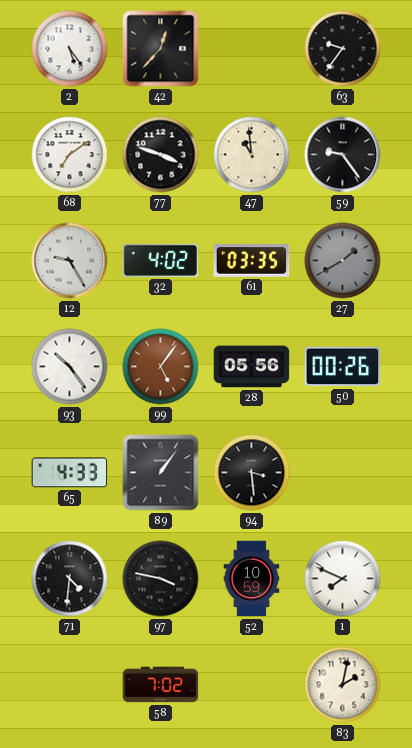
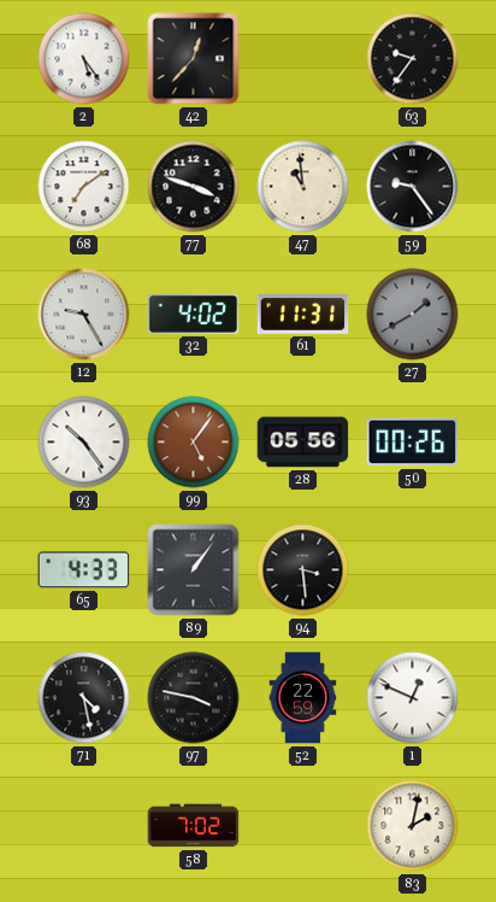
61: 03:35 -> 11:31
71: 4:31 -> 4:28
52: 10:59 -> 22:59
1: 7:49 -> 12:49
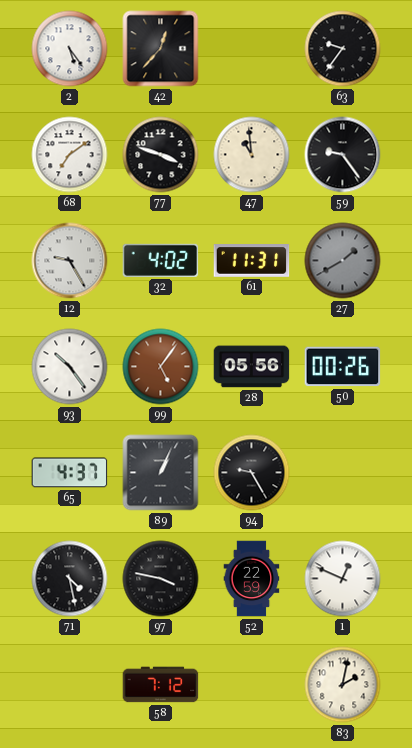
65: 4:33 -> 4:37
89: 1:06 -> 1:04
94: 3:29 -> 9:25
58: 7:02 -> 7:12
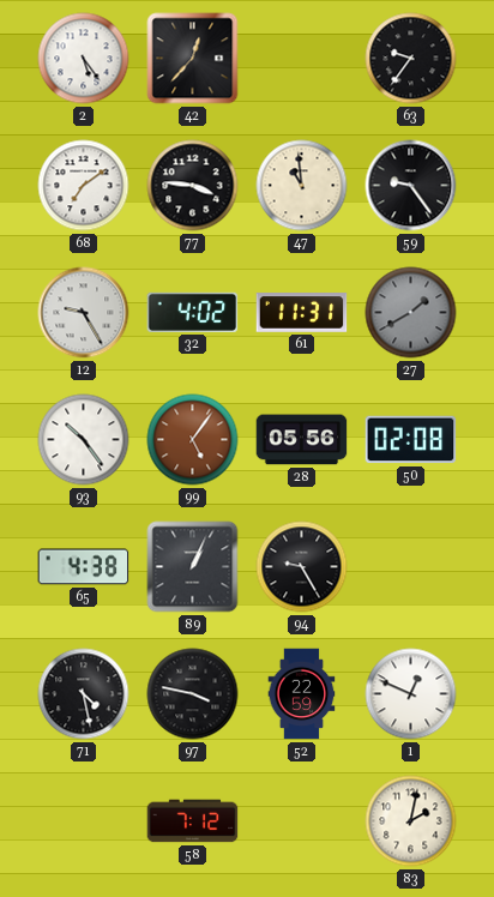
77: 3:48 -> 3:46
50: 00:26 -> 02:08
65: 4:37 -> 4:38
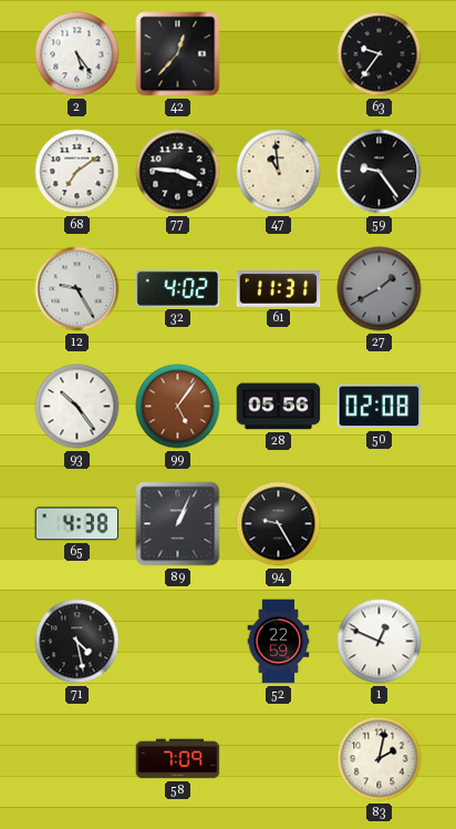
97: 3:47 -> none
58: 7:12 -> 7:09
